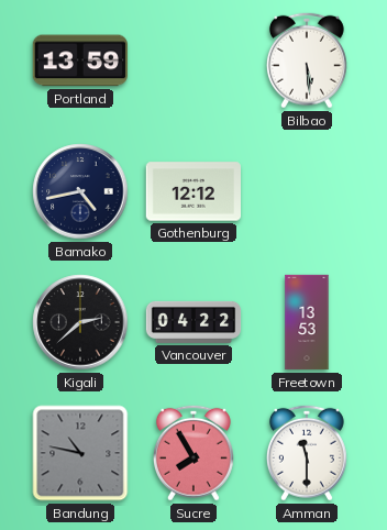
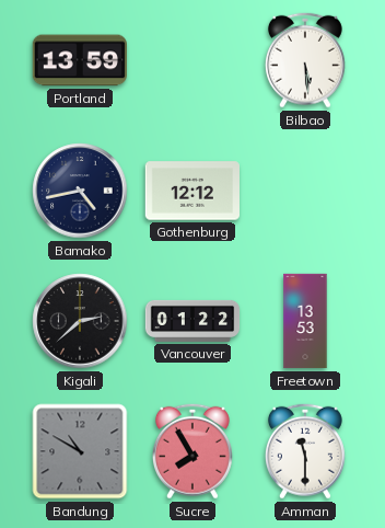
Vancouver: 04:22 -> 01:22
Bandung: 10:47 -> 10:50
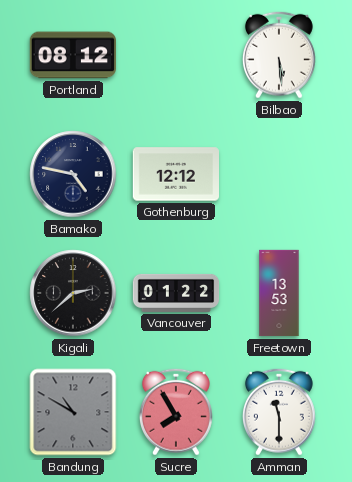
Portland: 13:59 -> 08:12
Bamako: 4:43 -> 4:47
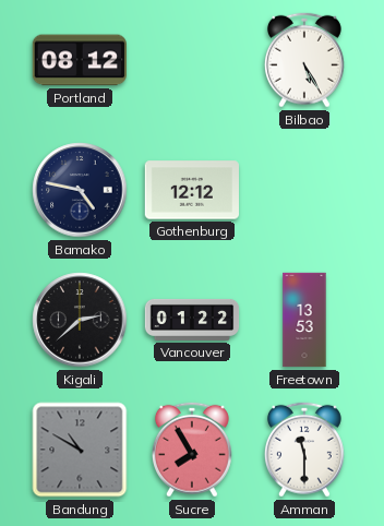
Bilbao: 5:29 -> 5:25
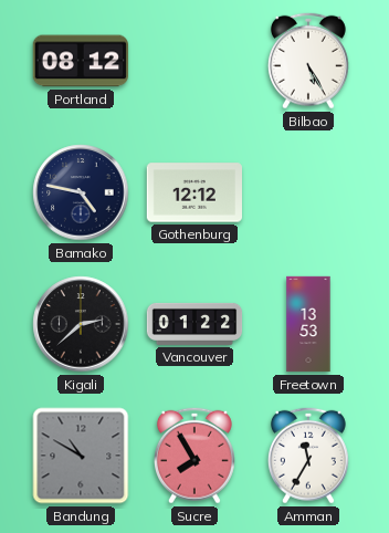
Amman: 11:30 -> 11:35
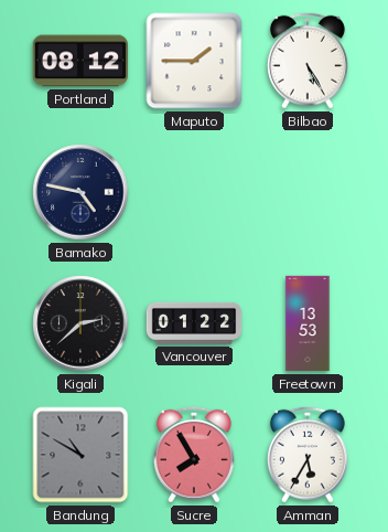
Maputo: none -> 1:45
Gothenburg: 12:12 -> none
Amman: 11:35 -> 5:35
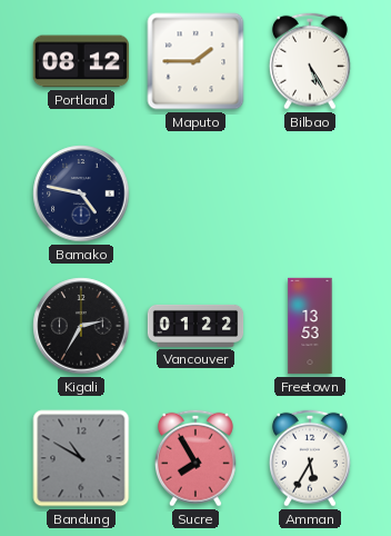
Kigali: 2:38 -> 2:35
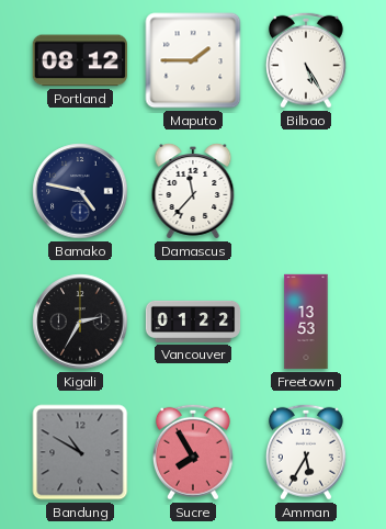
Damascus: none -> 11:37
